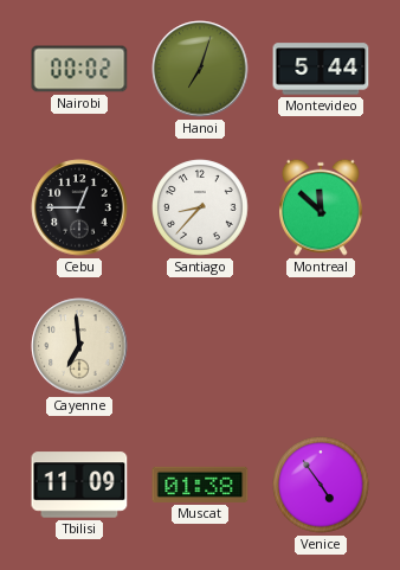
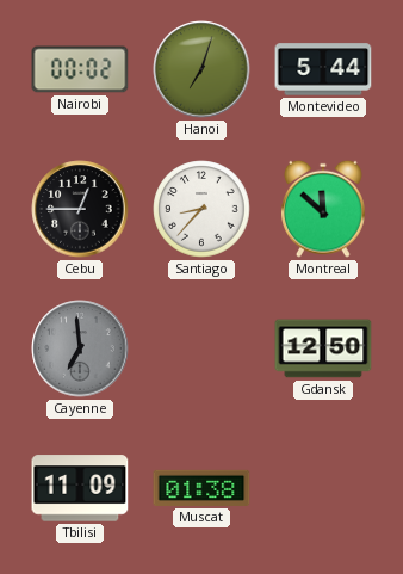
Cayenne dial: cream -> grey
Gdansk: none -> 12:50
Venice: 4:54 -> none
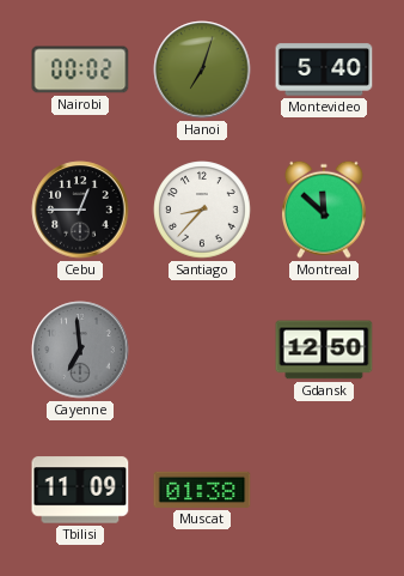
Montevideo: 5:44 -> 5:40
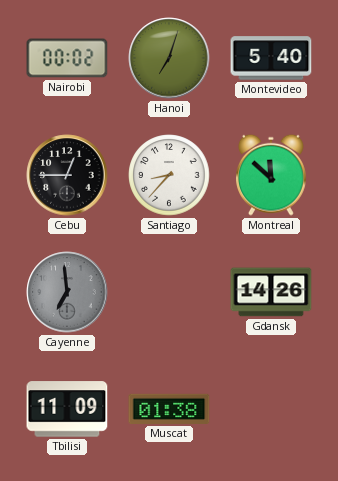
Gdansk: 12:50 -> 14:26
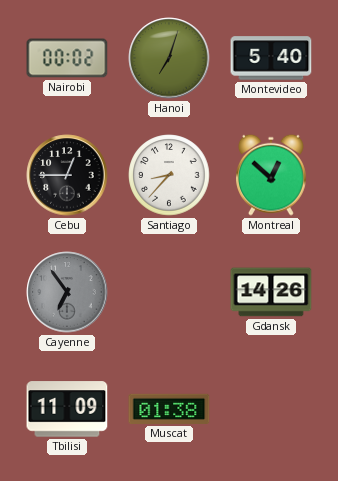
Montreal: 11:52 -> 12:52
Cayenne: 6:59 -> 6:54
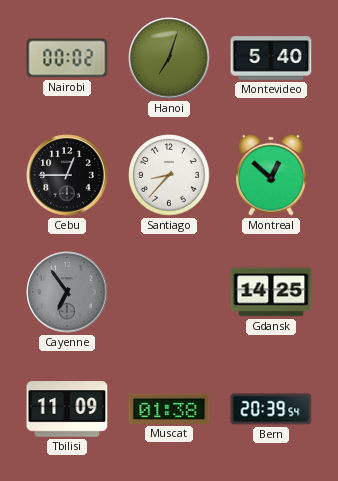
Gdansk: 14:26 -> 14:25
Bern: none -> 20:39
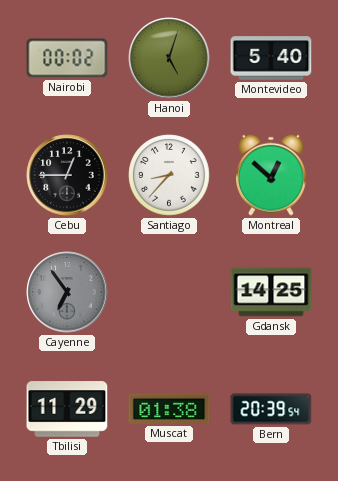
Hanoi: 7:03 -> 5:03
Tbilisi: 11:09 -> 11:29
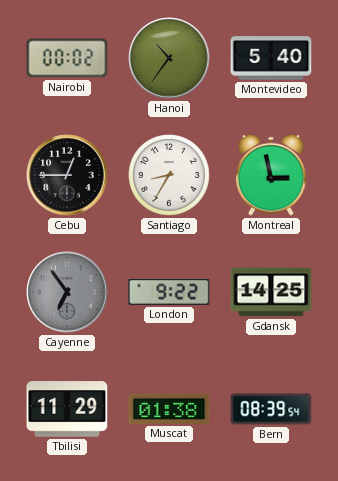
Hanoi: 5:03 -> 10:36
Santiago: 8:37 -> 8:35
Montreal: 12:52 -> 2:58
London: none -> 9:22
Bern: 20:39 -> 08:39
